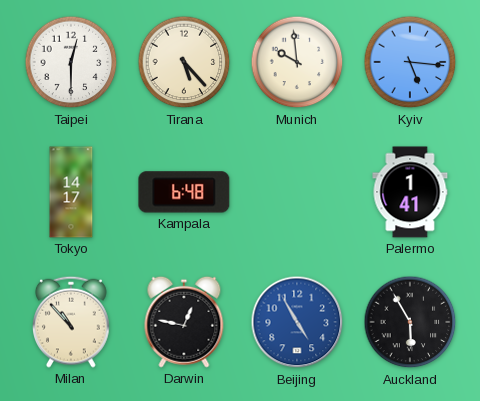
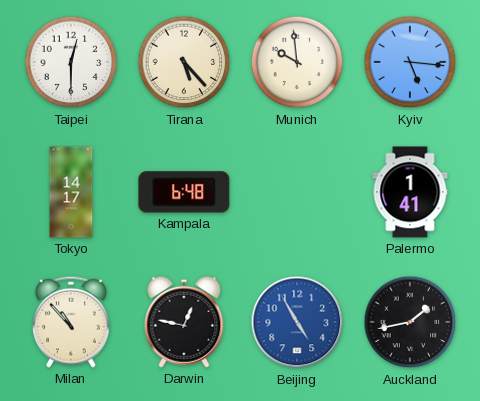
Auckland: 5:55 -> 1:43
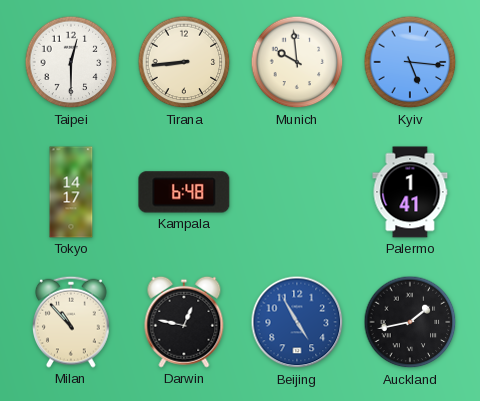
Tirana: 5:23 -> 8:44
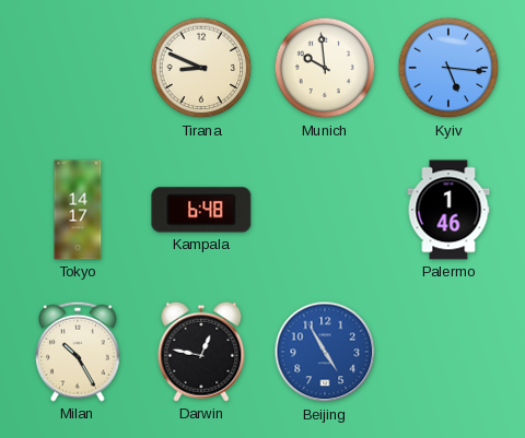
Taipei: 12:30 -> none
Tirana: 8:44 -> 8:49
Palermo: 1:41 -> 1:46
Milan: 10:53 -> 10:25
Auckland: 1:43 -> none
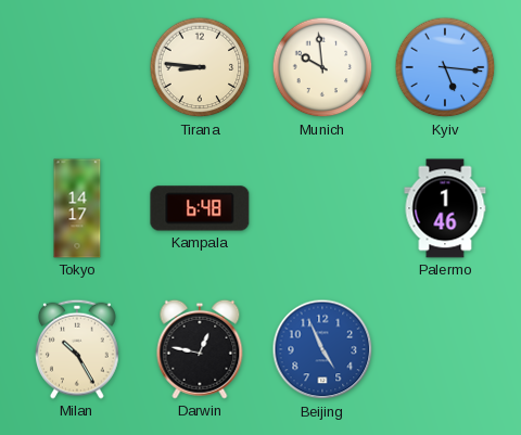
Tirana: 8:49 -> 8:46
Beijing: 4:55 -> 4:56
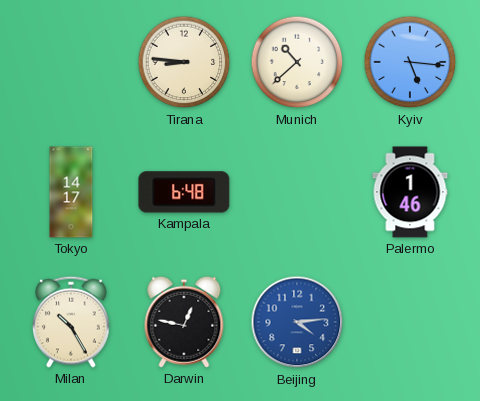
Munich: 9:59 -> 10:38
Beijing: 4:56 -> 4:14
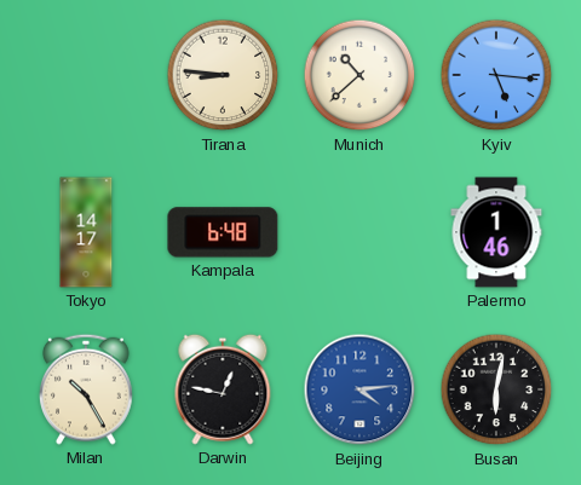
Busan: none -> 6:02
